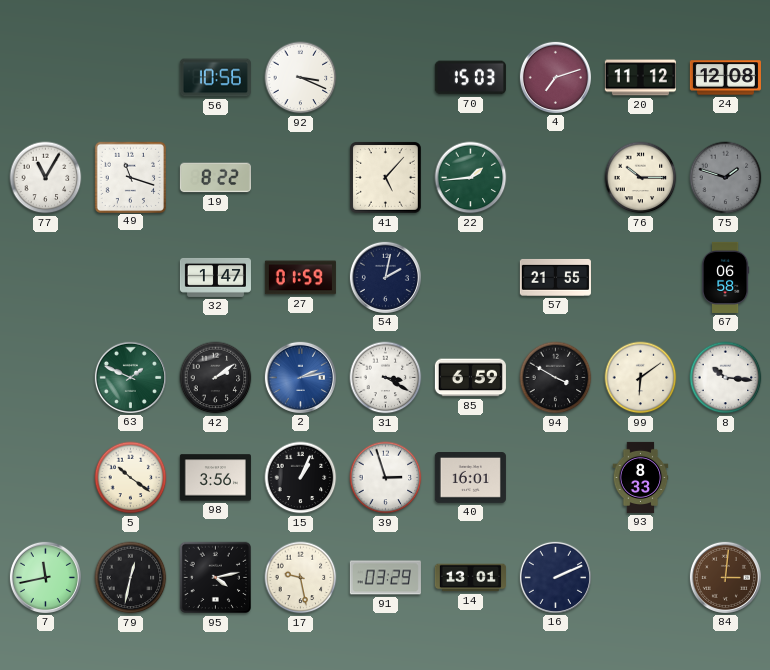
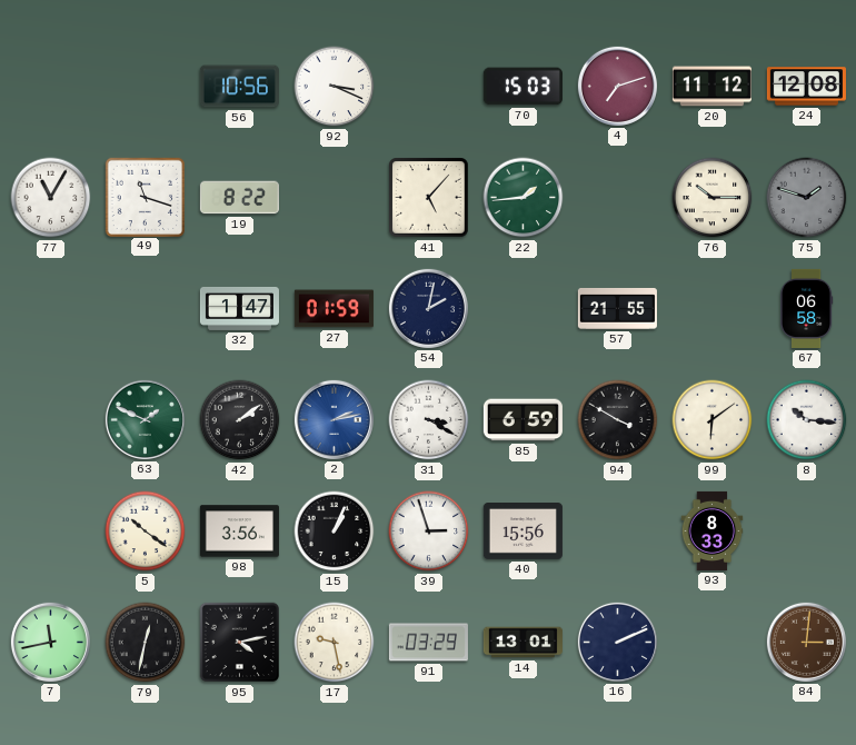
40: 16:01 -> 15:56
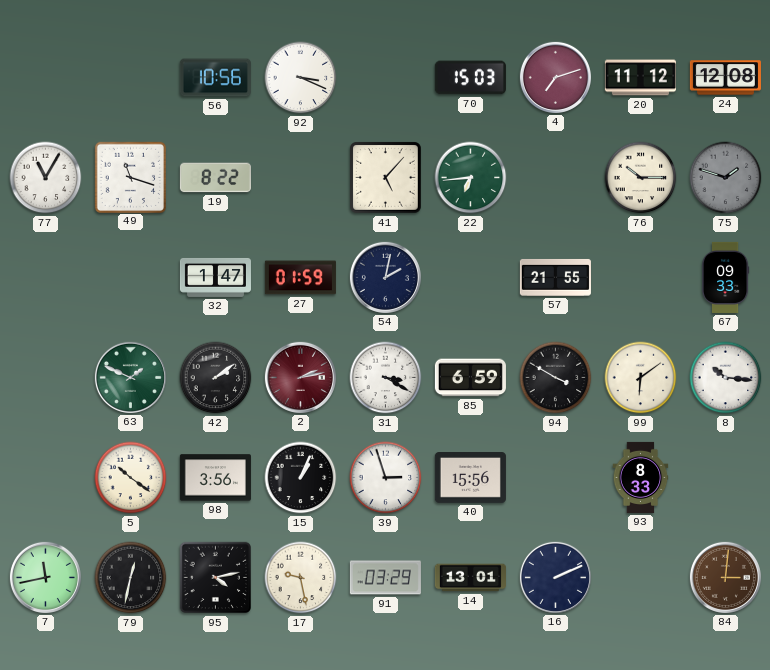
22: 1:44 -> 6:44
67: 06:58 -> 09:33
2 dial: blue -> burgundy
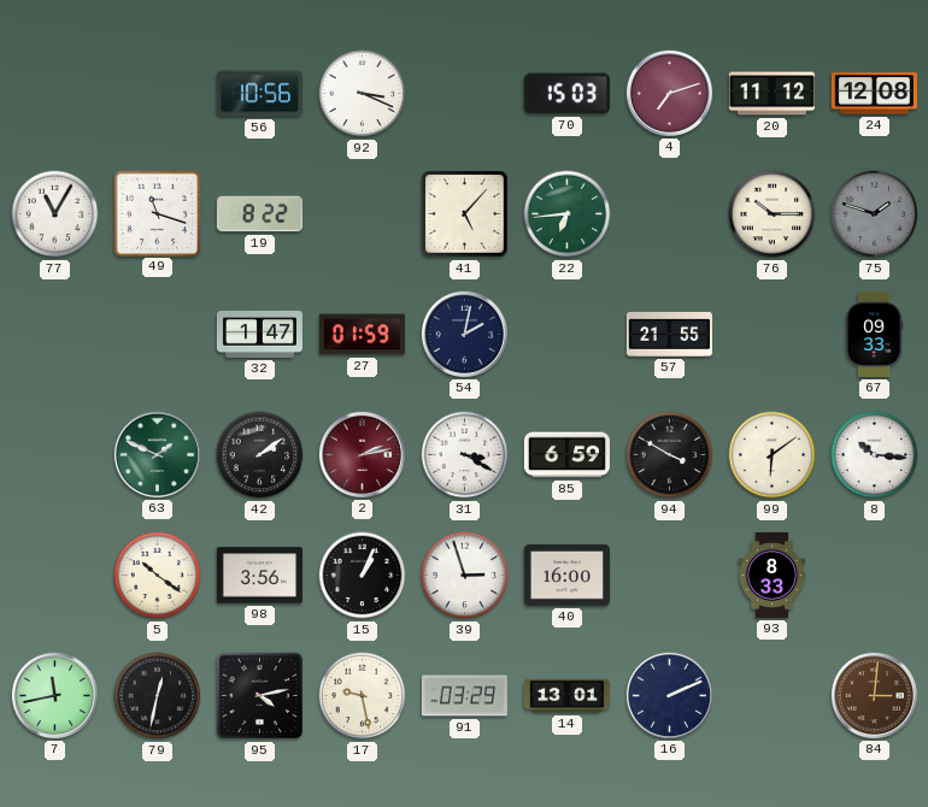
40: 15:56 -> 16:00
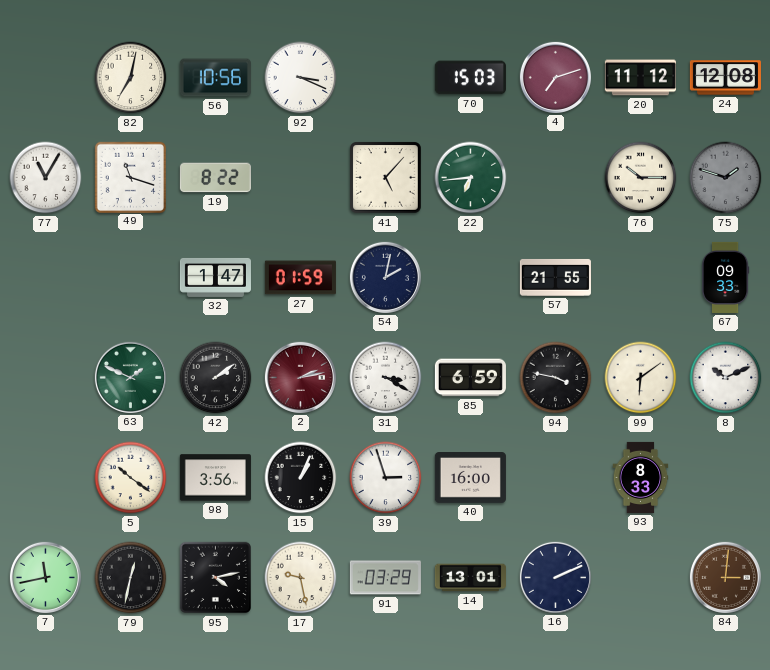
82: none -> 7:02
94: 3:50 -> 3:47
8: 10:16 -> 10:11
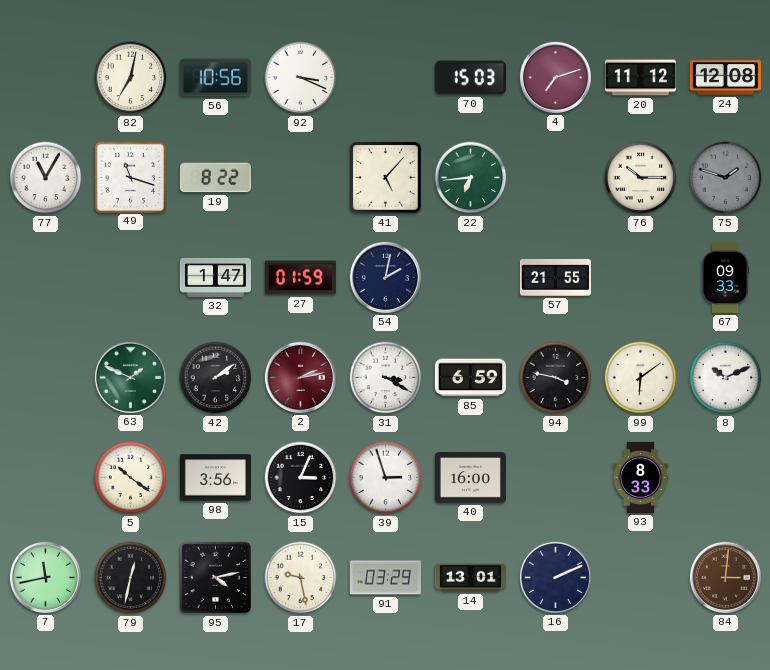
15: 1:04 -> 3:04
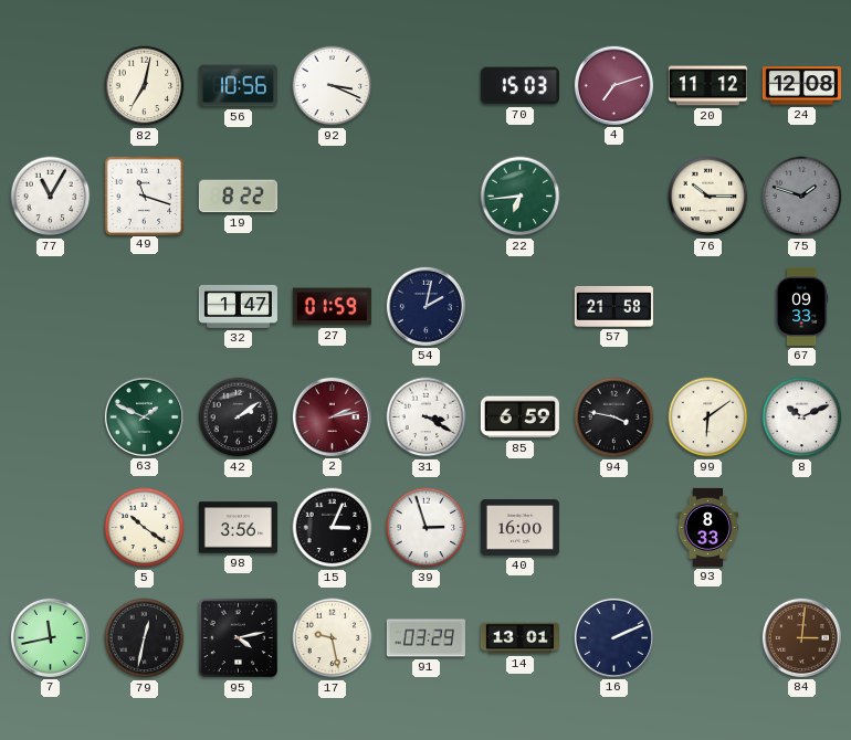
41: 5:07 -> none
57: 21:55 -> 21:58
